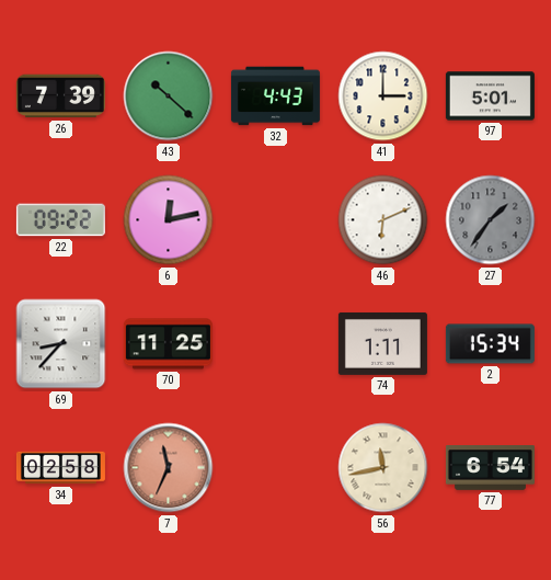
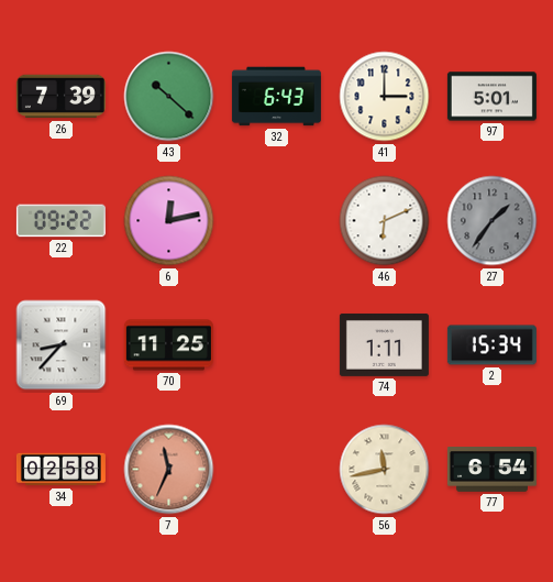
32: 4:43 -> 6:43
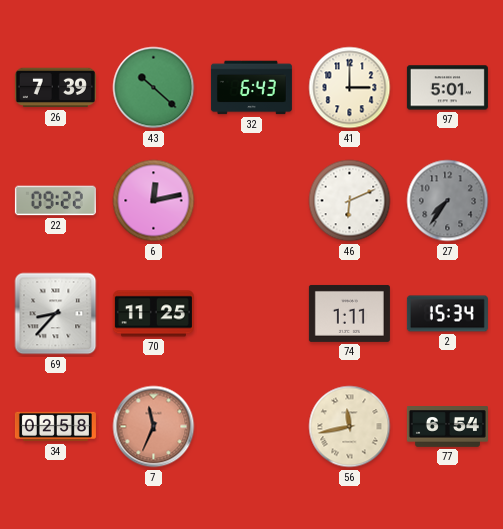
27: 1:36 -> 7:36
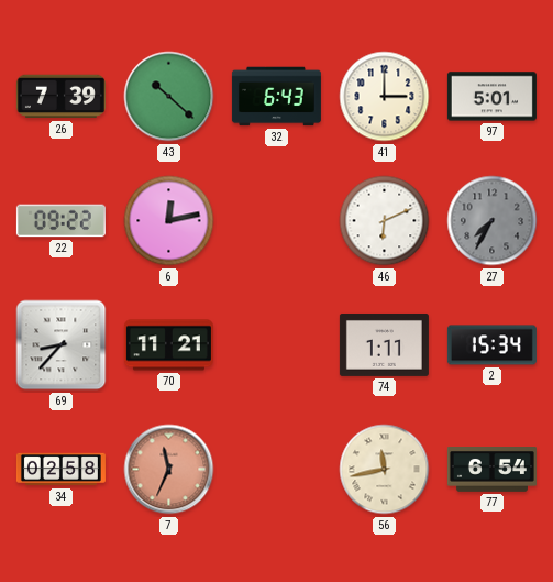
27: 7:36 -> 7:35
70: 11:25 -> 11:21
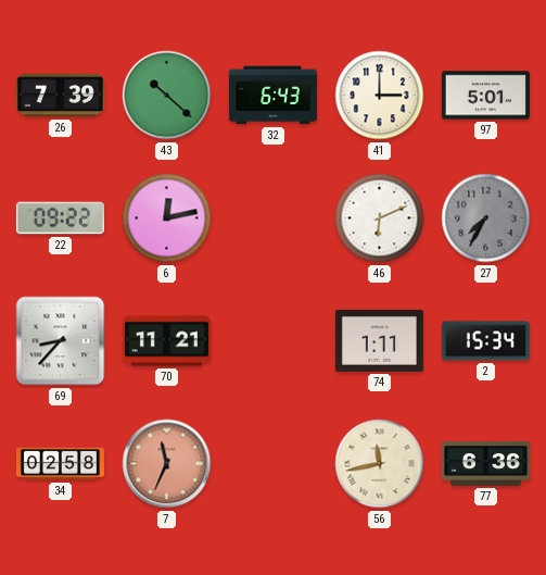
77: 6:54 -> 6:36
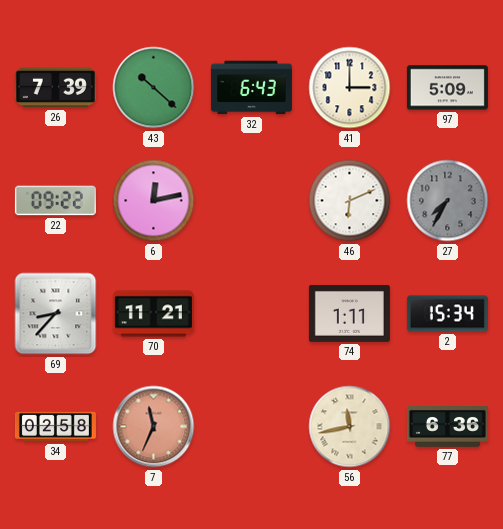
97: 5:01 -> 5:09
